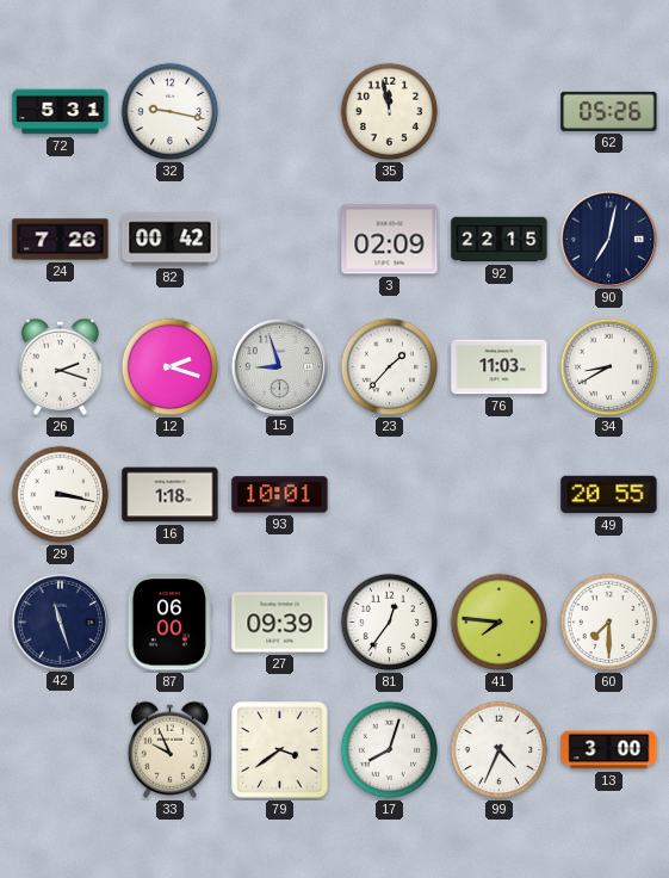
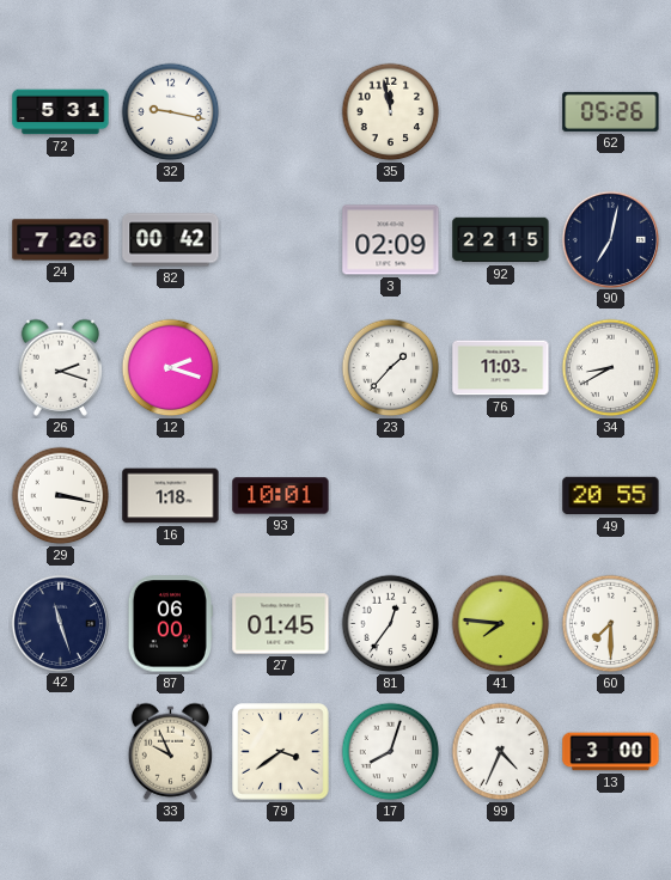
15: 8:57 -> none
27: 09:39 -> 01:45
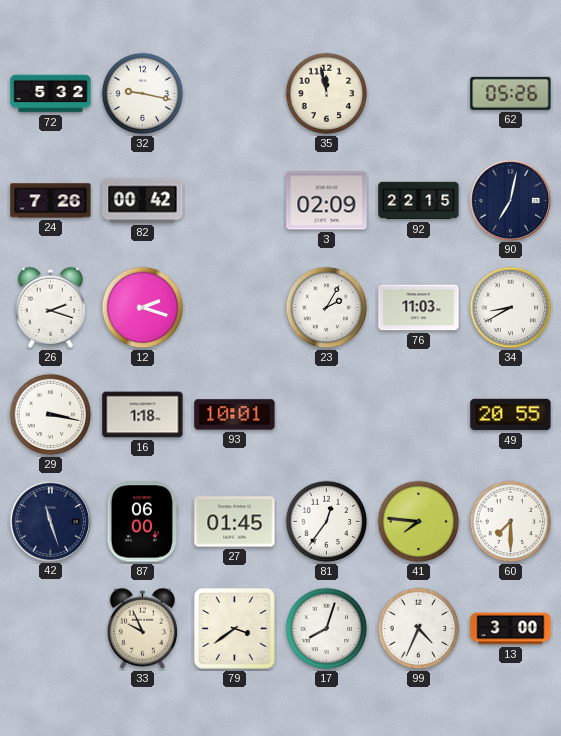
72: 5:31 -> 5:32
23: 1:37 -> 2:05
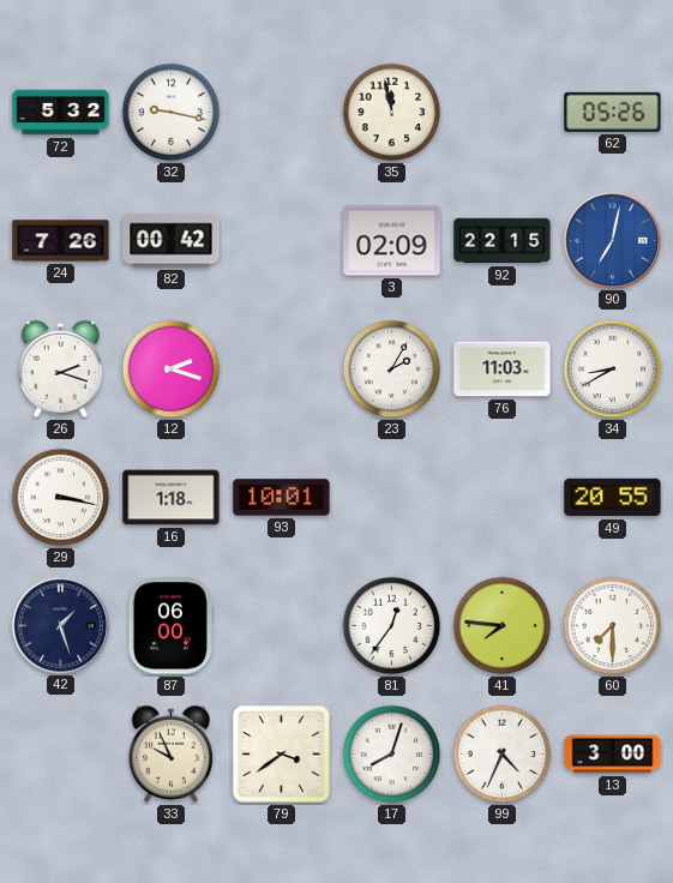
90 dial: navy -> blue
42: 11:27 -> 1:27
27: 01:45 -> none
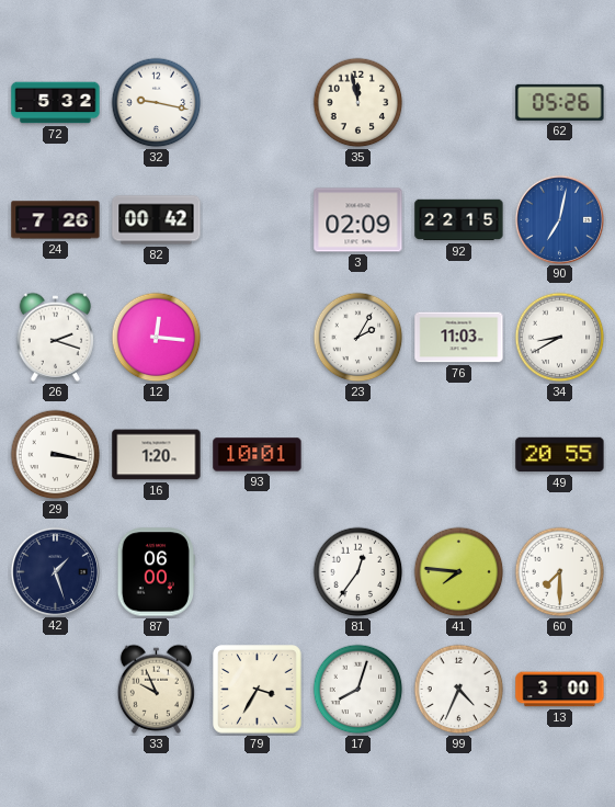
12: 2:18 -> 12:16
16: 1:18 -> 1:20
79: 3:39 -> 3:35
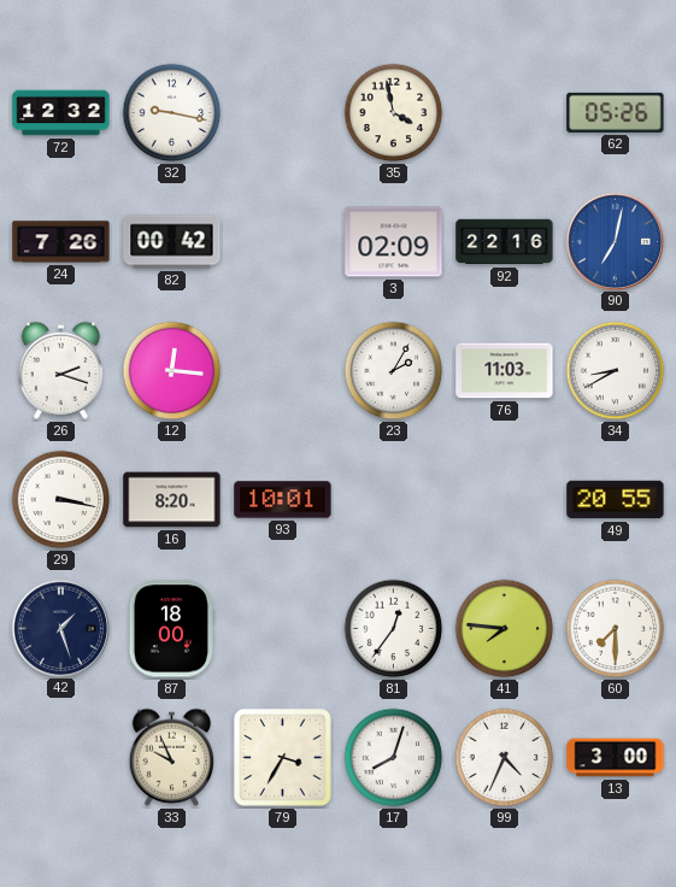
72: 5:32 -> 12:32
35: 11:58 -> 3:58
92: 22:15 -> 22:16
16: 1:20 -> 8:20
87: 06:00 -> 18:00
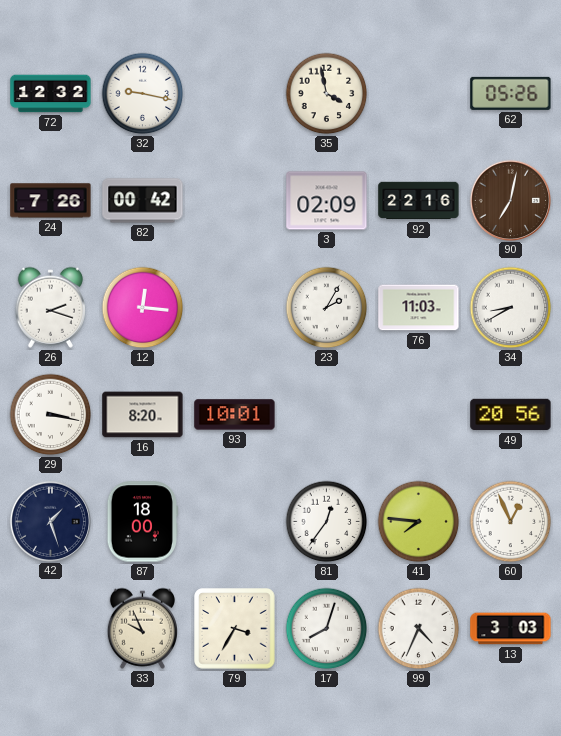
90 dial: blue -> brown
49: 20:55 -> 20:56
60: 7:30 -> 12:56
13: 3:00 -> 3:03
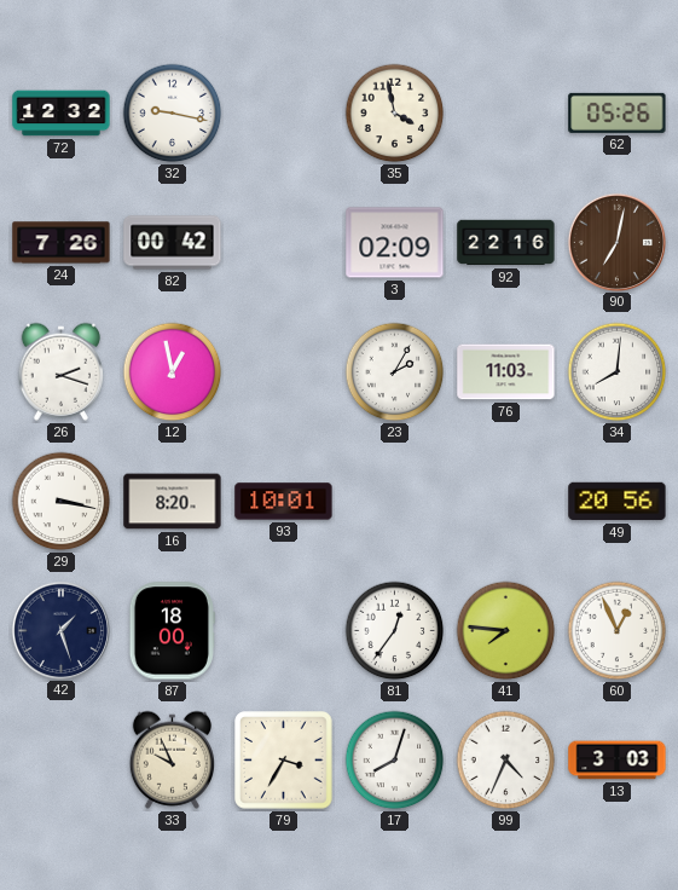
12: 12:16 -> 12:58
34: 8:40 -> 8:01
